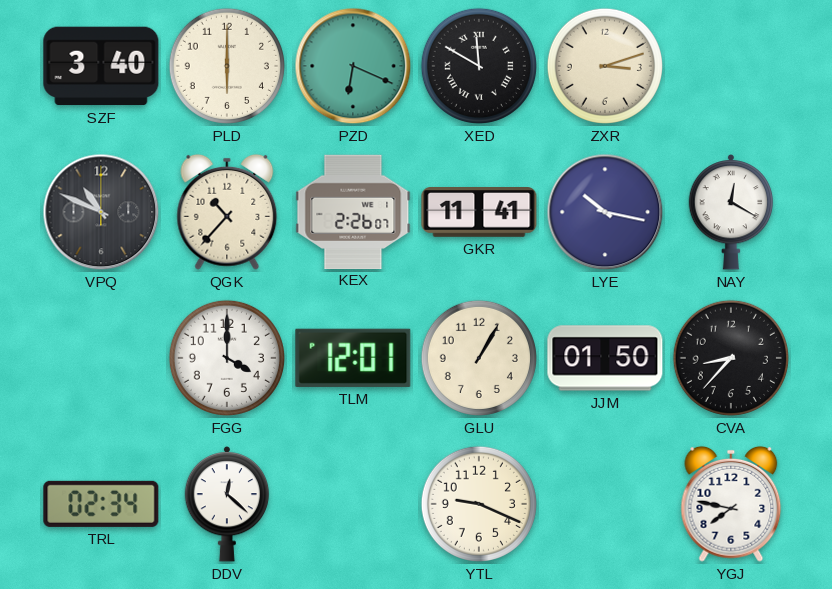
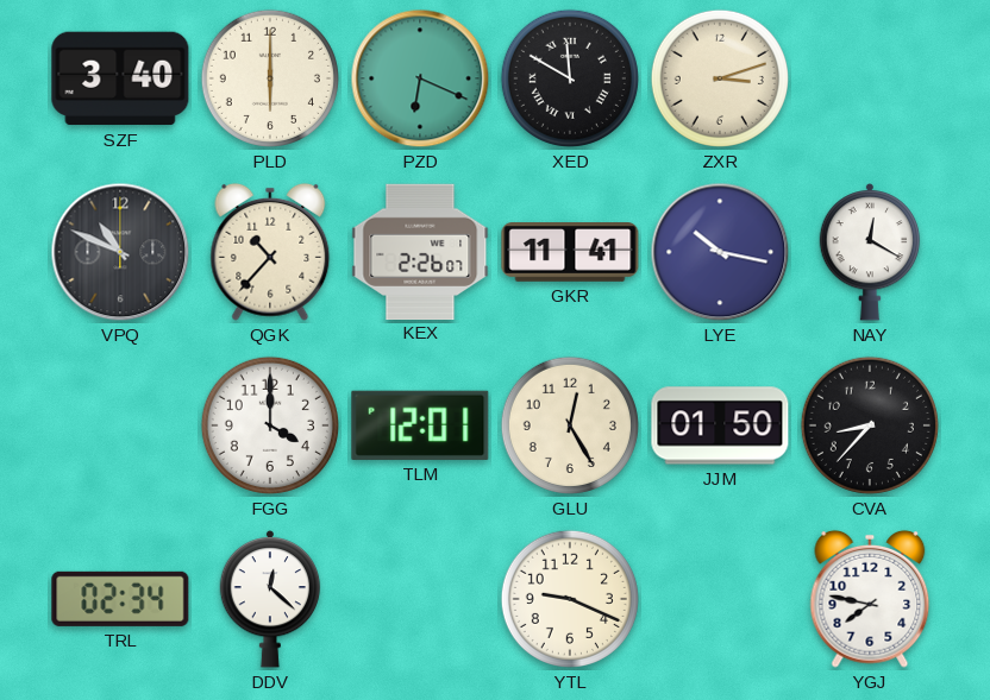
GLU: 1:05 -> 12:25
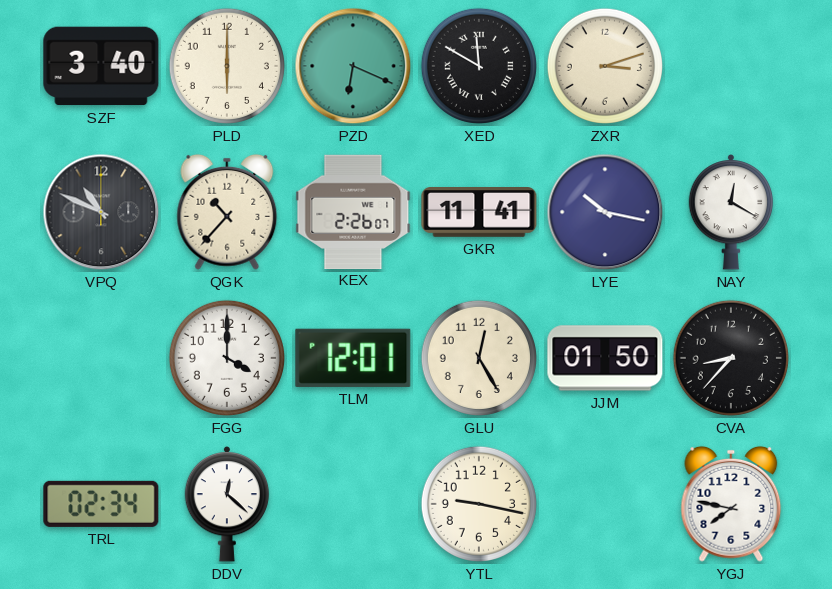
YTL: 9:19 -> 9:17
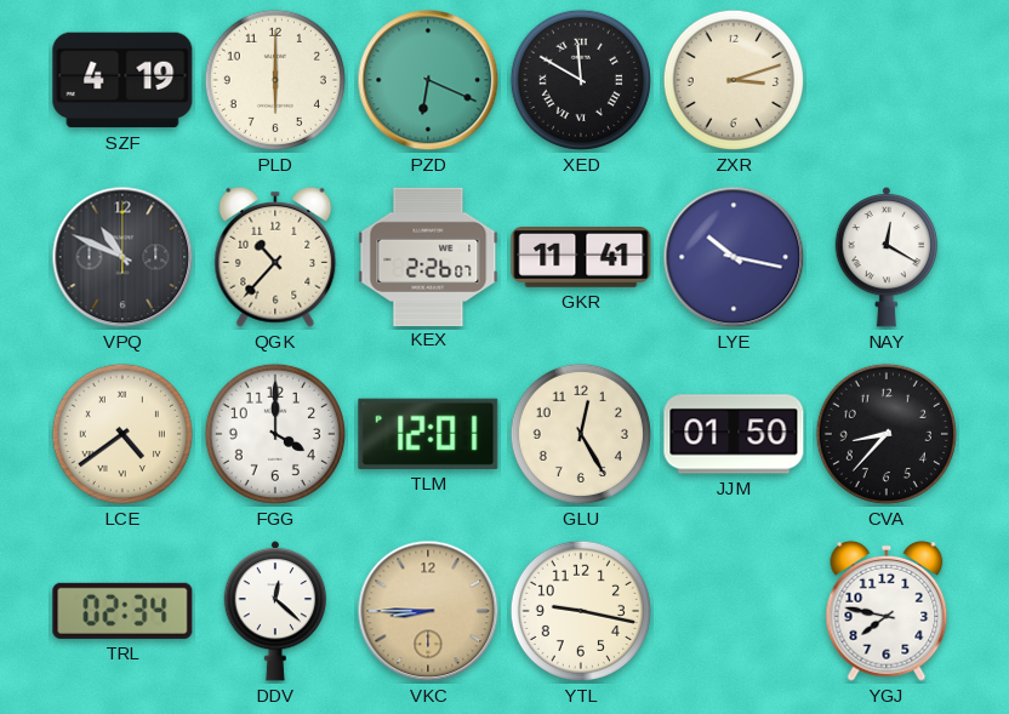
SZF: 3:40 -> 4:19
LCE: none -> 4:39
VKC: none -> 8:45
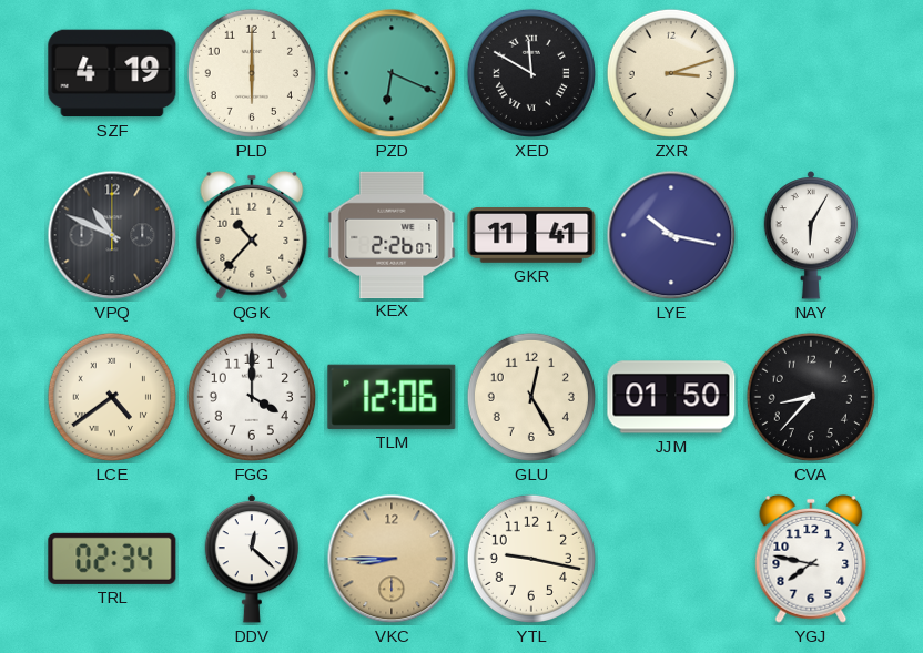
NAY: 12:20 -> 6:05
TLM: 12:01 -> 12:06
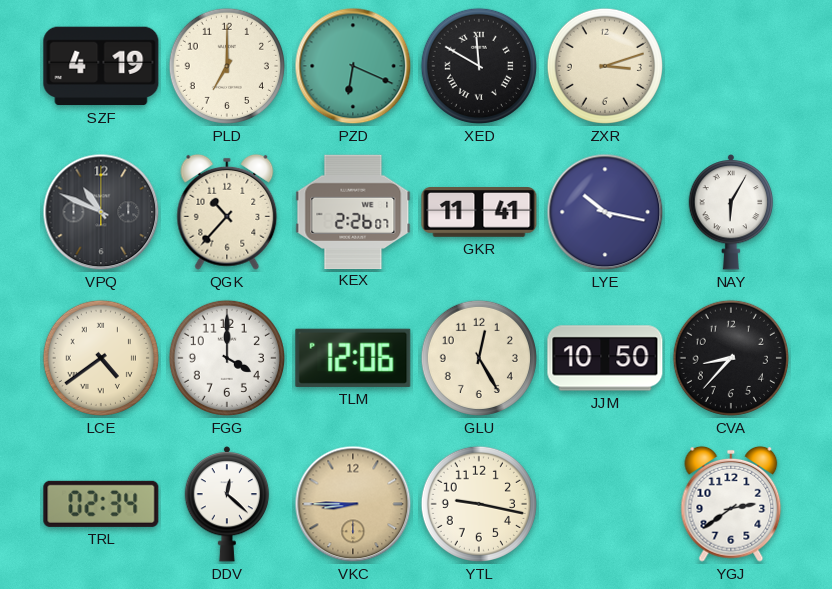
PLD: 6:00 -> 7:00
JJM: 01:50 -> 10:50
YGJ: 7:47 -> 2:39
